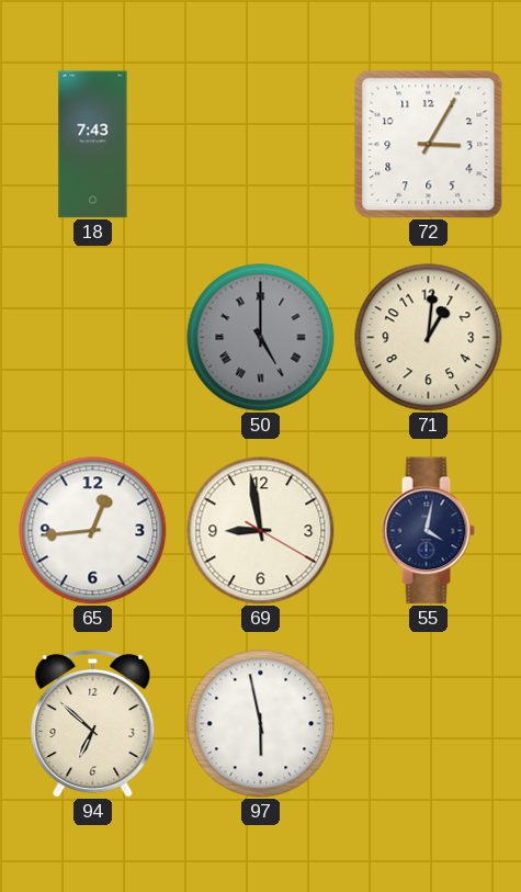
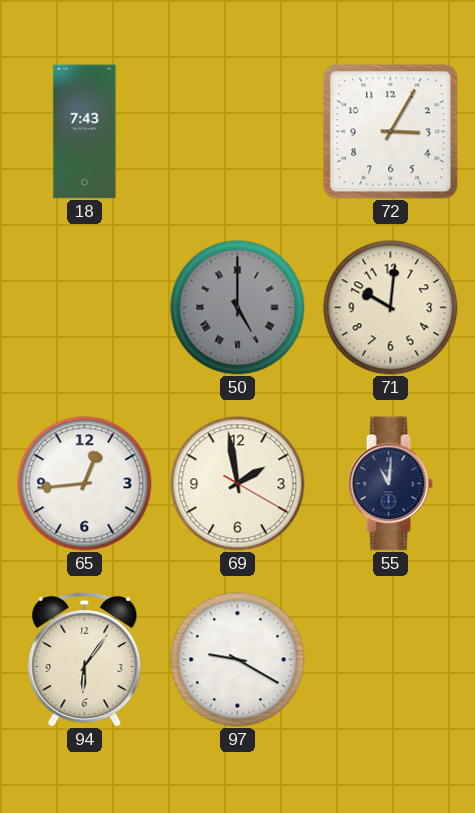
71: 1:01 -> 10:01
69: 8:58 -> 1:58
55: 4:02 -> 11:01
94: 6:52 -> 6:06
97: 5:58 -> 9:20
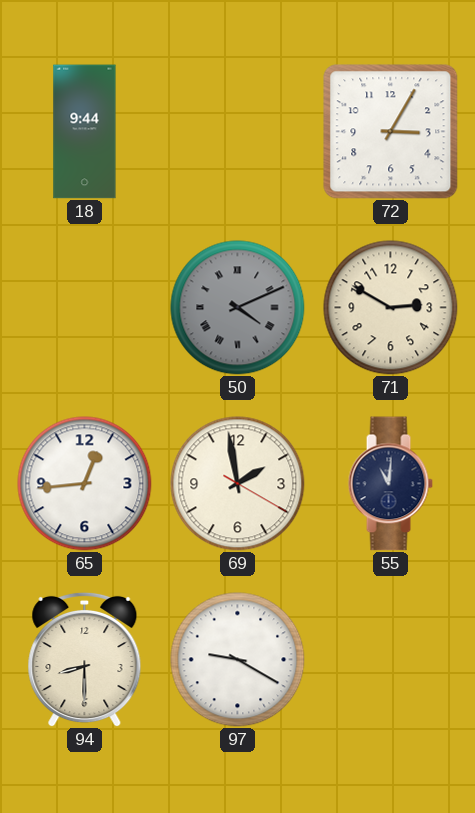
18: 7:43 -> 9:44
50: 5:00 -> 4:11
71: 10:01 -> 2:50
94: 6:06 -> 8:30
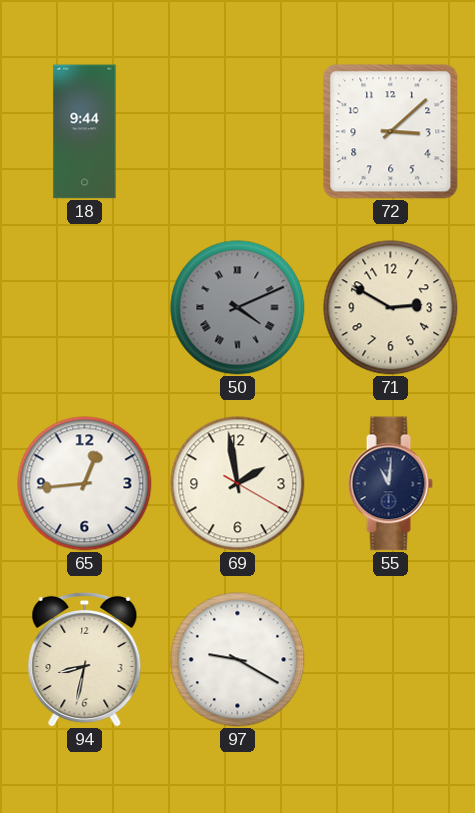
72: 3:05 -> 3:08
94: 8:30 -> 8:32
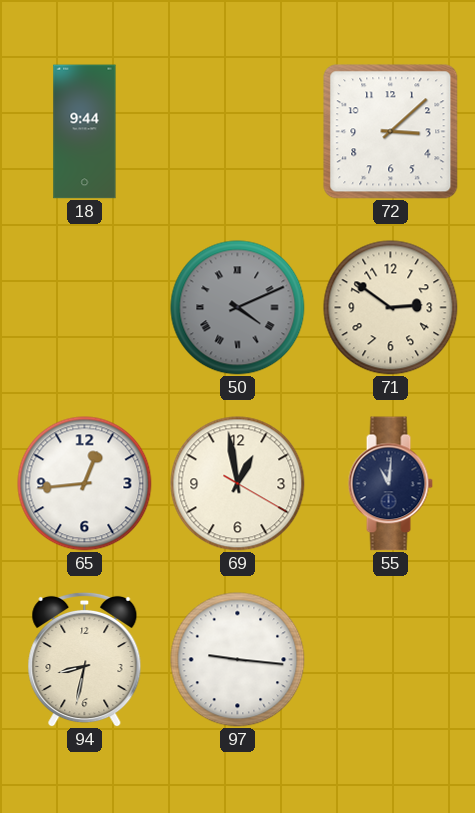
71: 2:50 -> 2:51
69: 1:58 -> 12:58
97: 9:20 -> 9:16
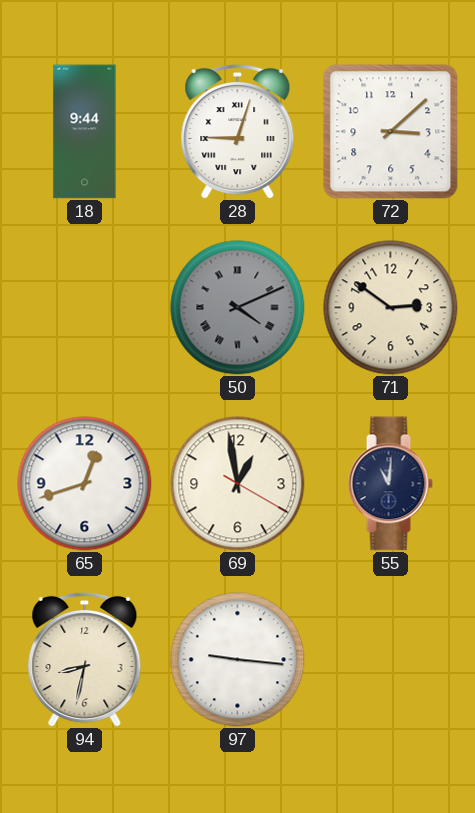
28: none -> 9:03
65: 12:44 -> 12:42
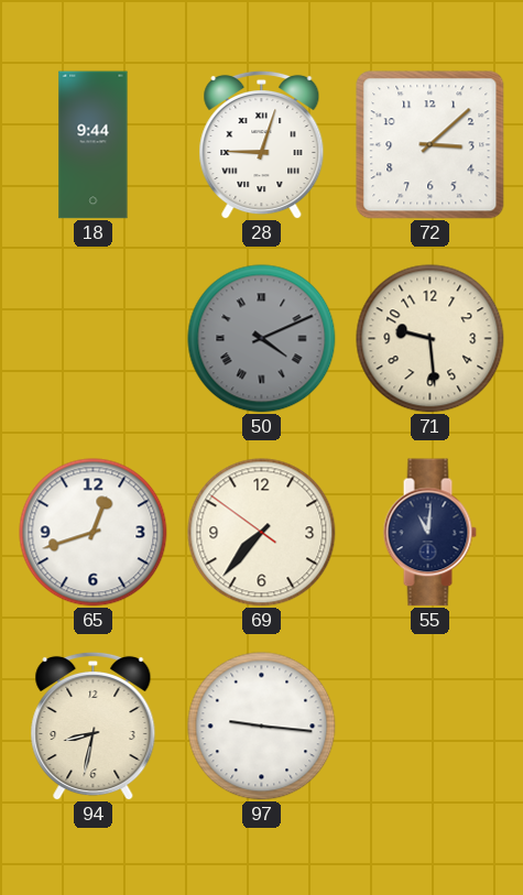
71: 2:51 -> 9:29
69: 12:58 -> 7:36
